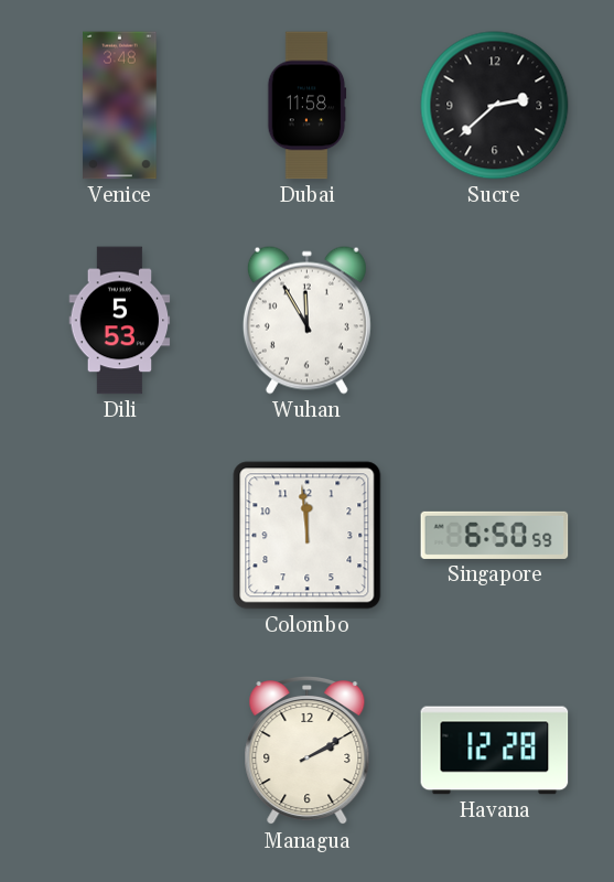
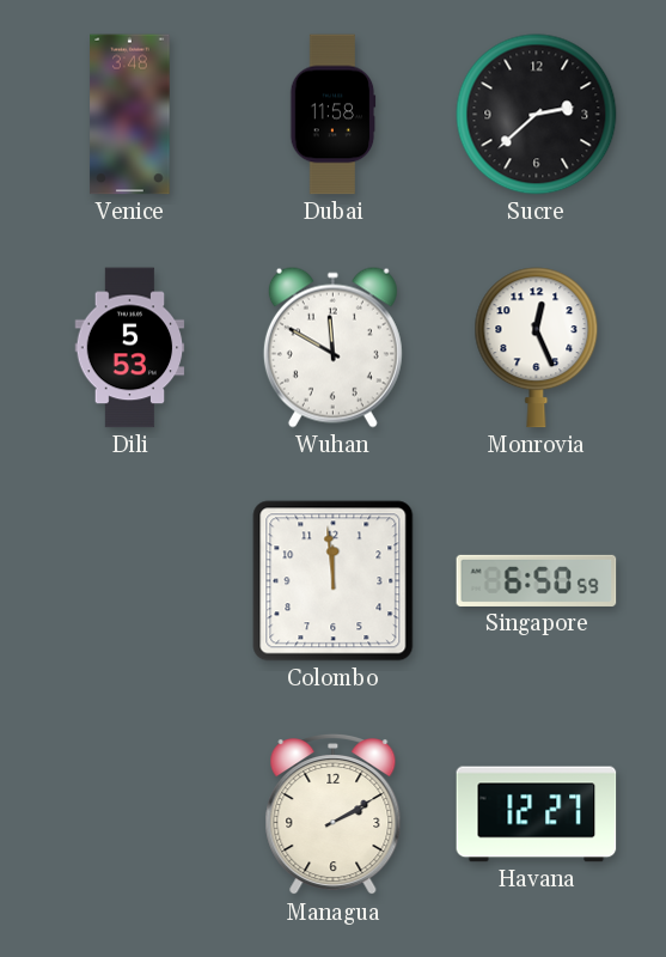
Wuhan: 11:55 -> 11:50
Monrovia: none -> 12:26
Havana: 12:28 -> 12:27
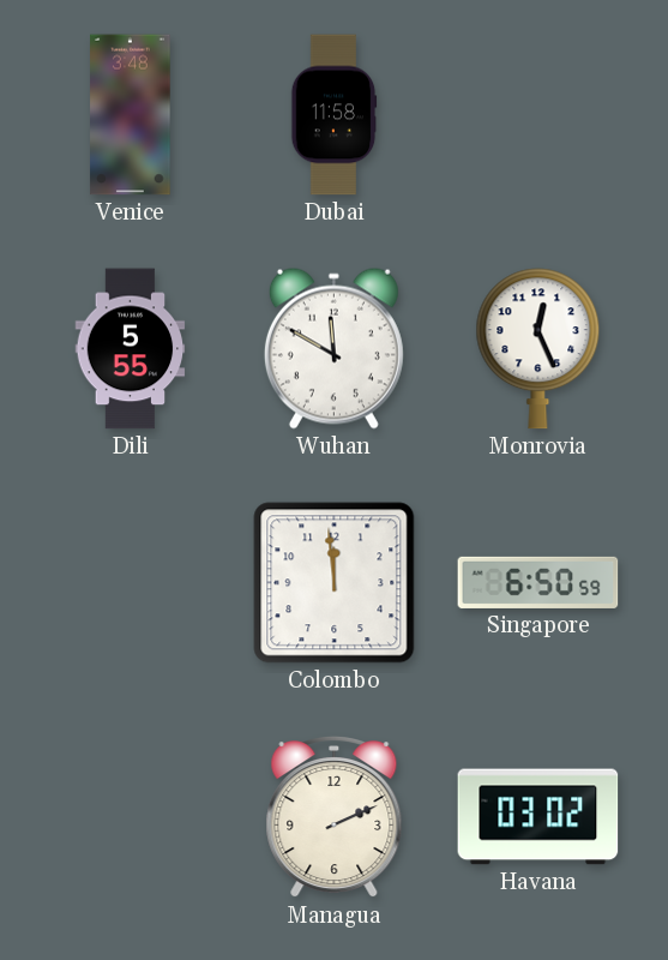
Sucre: 2:38 -> none
Dili: 5:53 -> 5:55
Managua: 2:10 -> 2:11
Havana: 12:27 -> 03:02
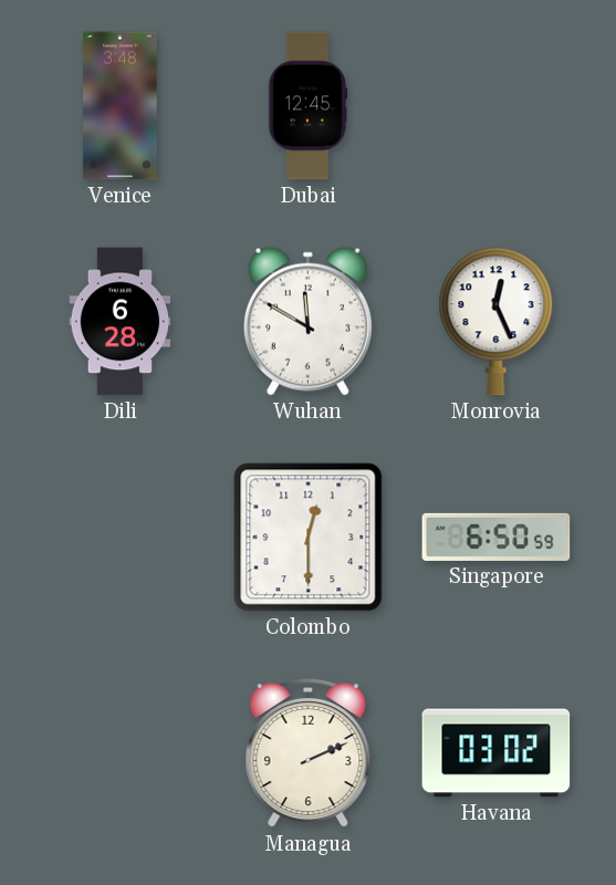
Dubai: 11:58 -> 12:45
Dili: 5:55 -> 6:28
Colombo: 11:59 -> 12:30
